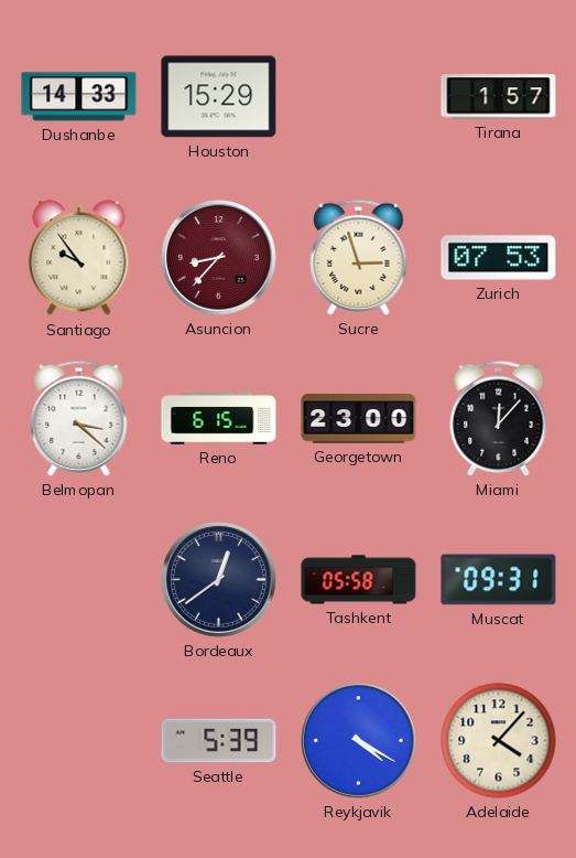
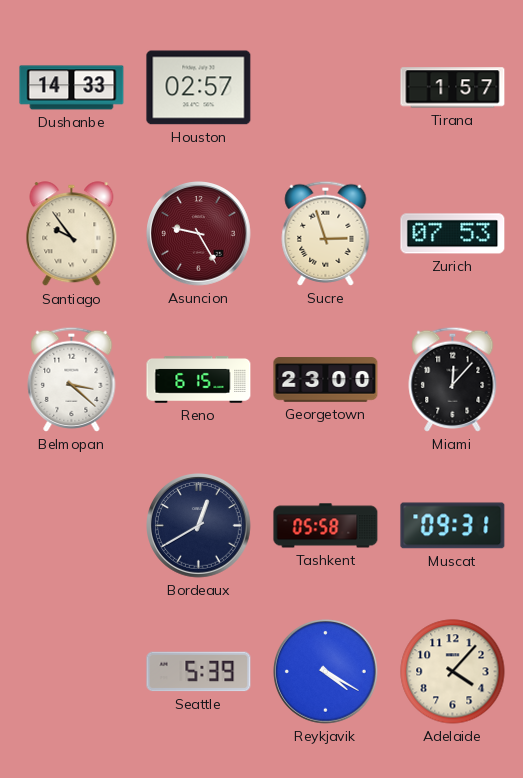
Houston: 15:29 -> 02:57
Asuncion: 8:37 -> 9:25
Bordeaux: 12:39 -> 12:40
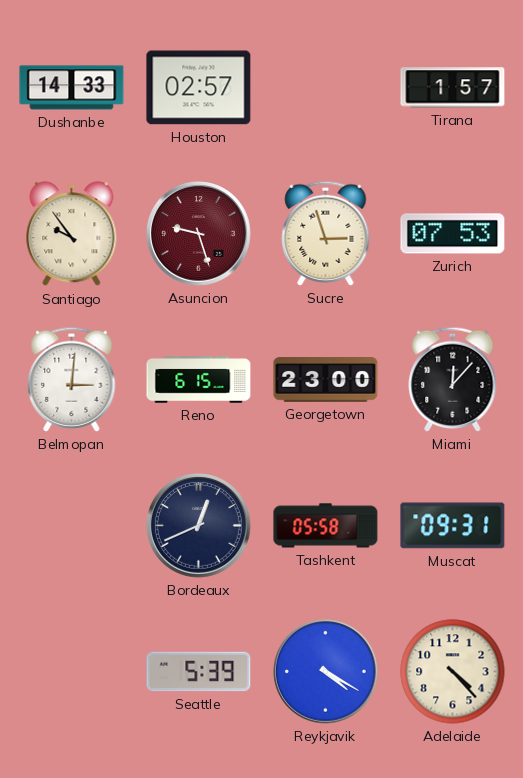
Asuncion: 9:25 -> 9:27
Belmopan: 3:22 -> 3:01
Bordeaux: 12:40 -> 12:41
Adelaide: 4:07 -> 4:23
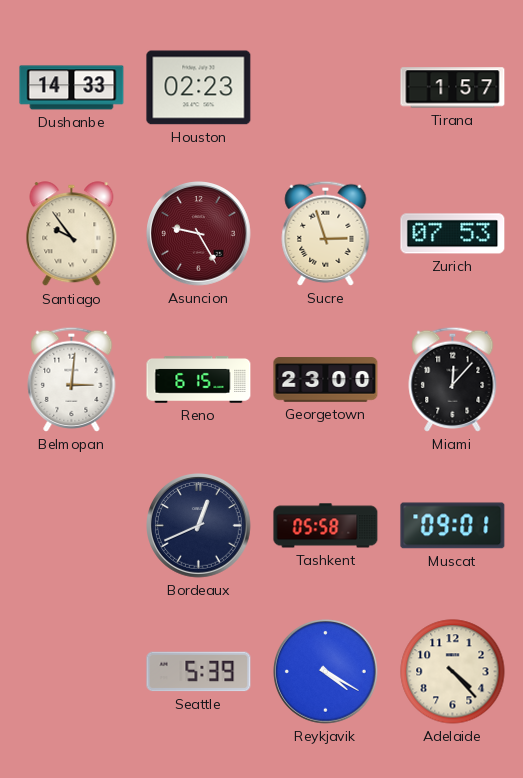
Houston: 02:57 -> 02:23
Asuncion: 9:27 -> 9:25
Muscat: 09:31 -> 09:01
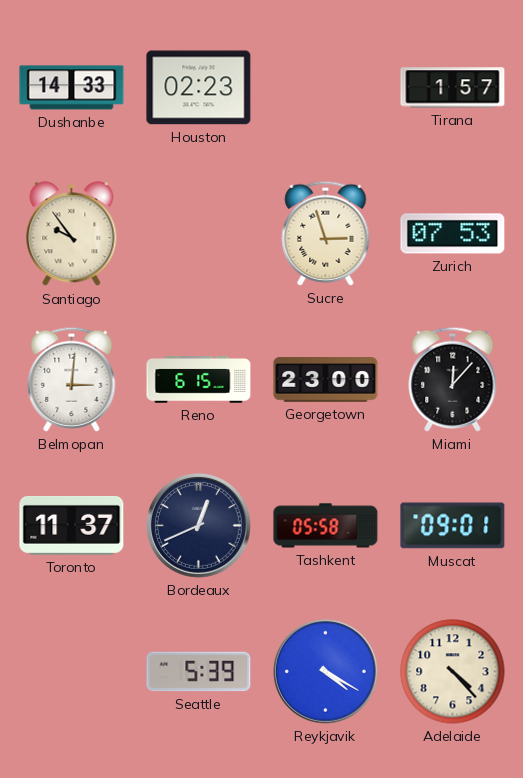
Asuncion: 9:25 -> none
Toronto: none -> 11:37
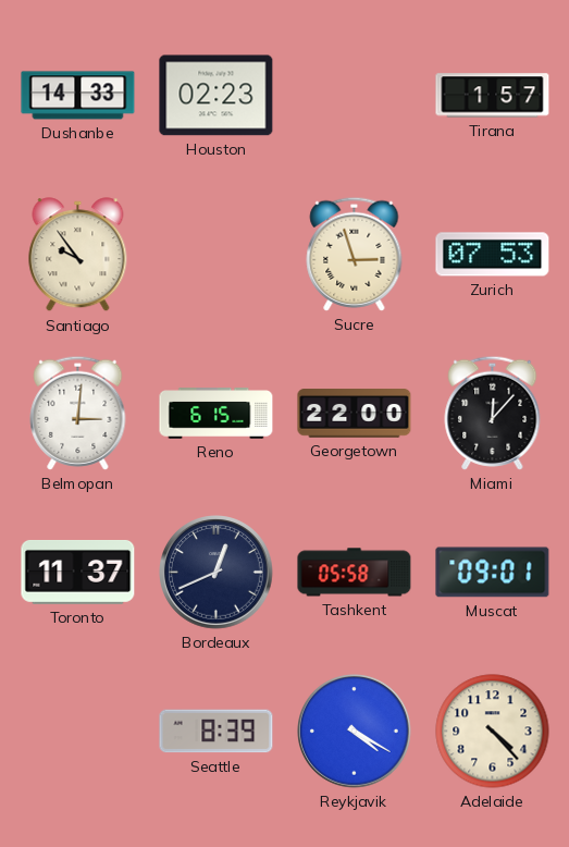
Georgetown: 23:00 -> 22:00
Seattle: 5:39 -> 8:39
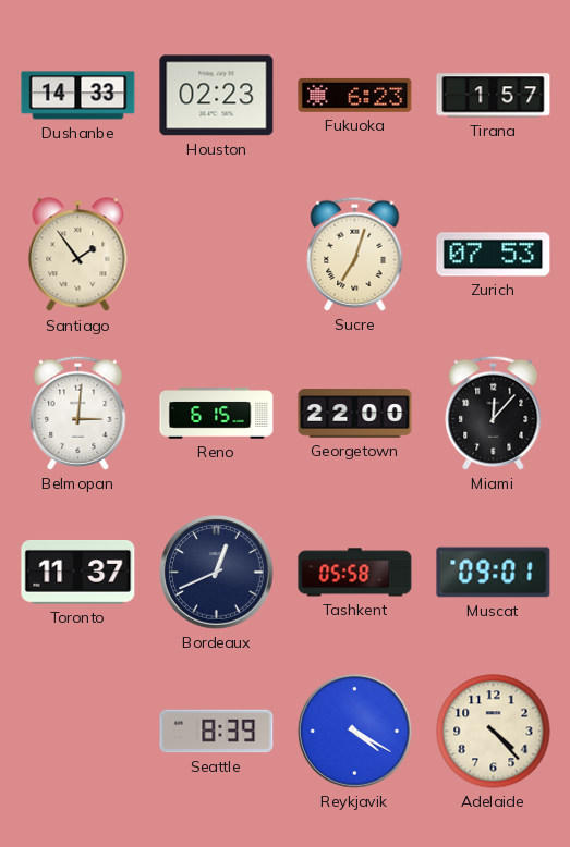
Fukuoka: none -> 6:23
Santiago: 9:54 -> 1:54
Sucre: 2:57 -> 7:03
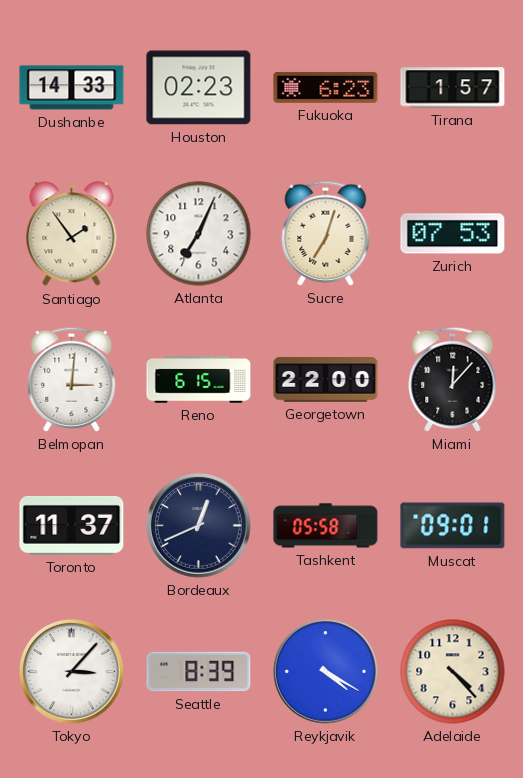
Atlanta: none -> 7:04
Tokyo: none -> 3:07
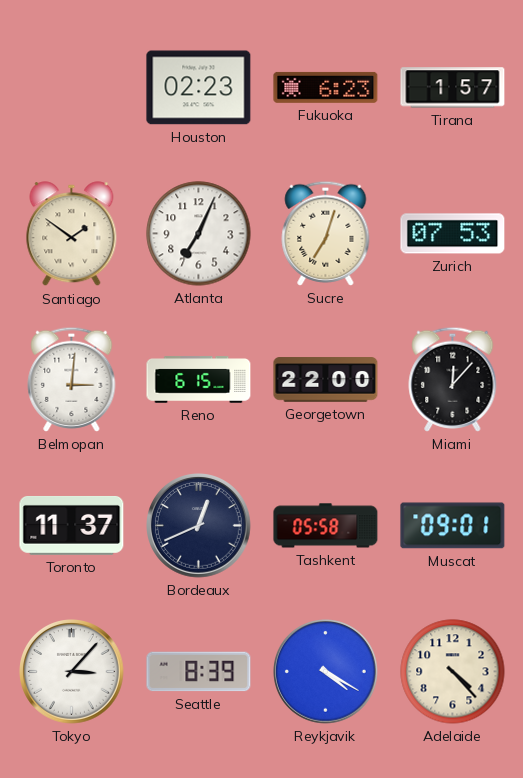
Dushanbe: 14:33 -> none
Santiago: 1:54 -> 1:51
